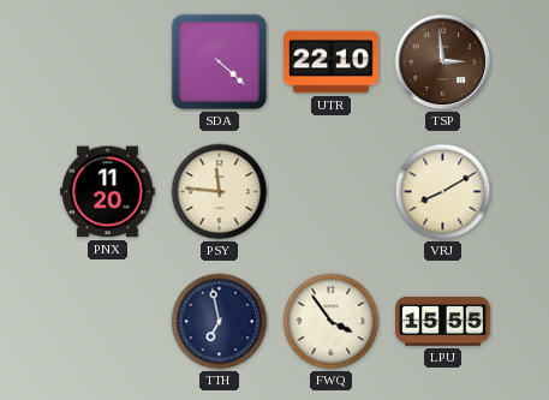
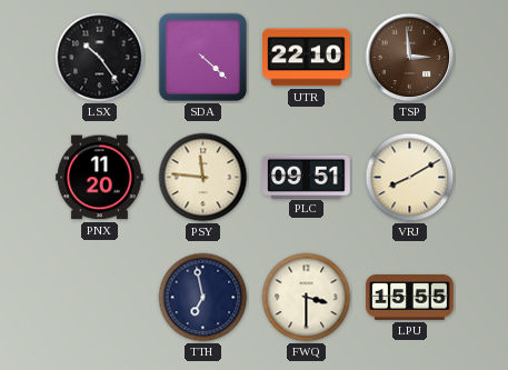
LSX: none -> 10:24
PLC: none -> 09:51
FWQ: 3:54 -> 3:30
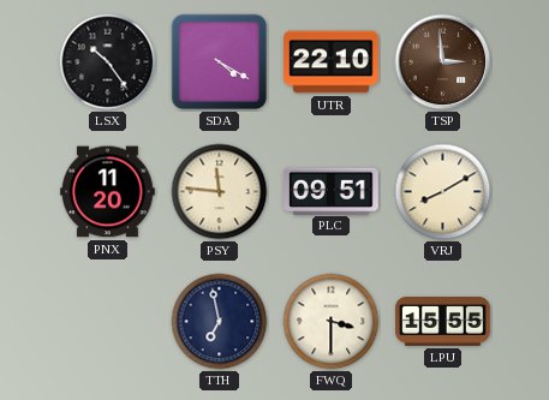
SDA: 4:22 -> 4:20
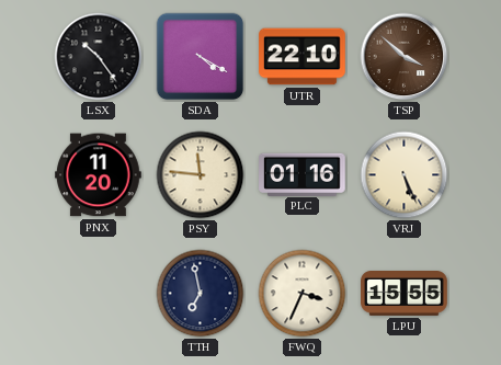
TSP: 2:59 -> 3:52
PLC: 09:51 -> 01:16
VRJ: 8:10 -> 5:26
FWQ: 3:30 -> 3:34
